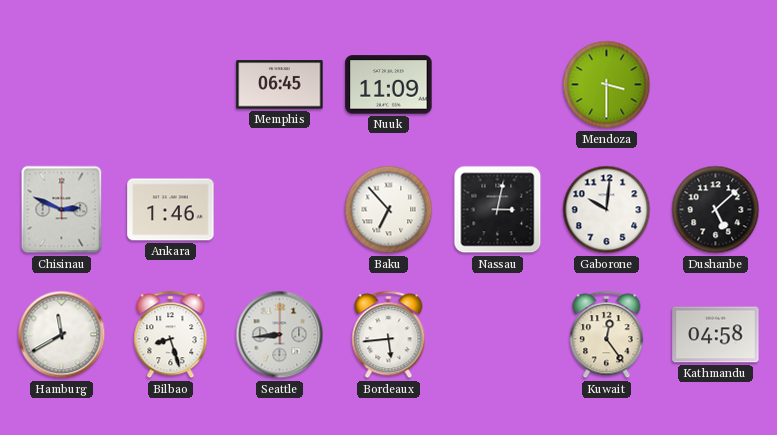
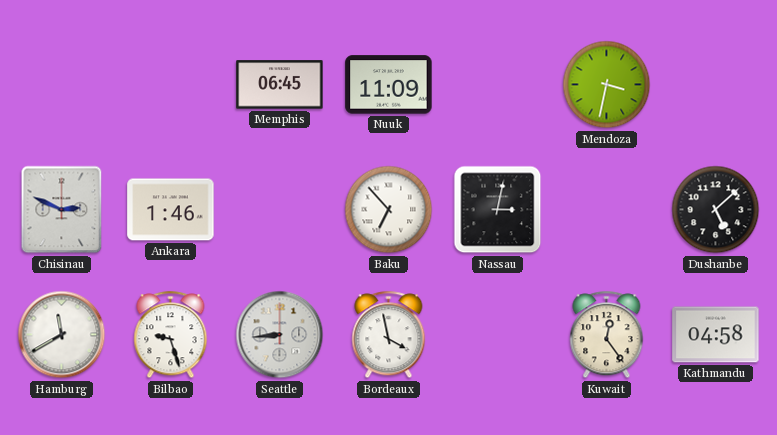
Mendoza: 3:30 -> 3:32
Gaborone: 10:01 -> none
Bilbao: 8:27 -> 9:27
Bordeaux: 5:44 -> 3:58
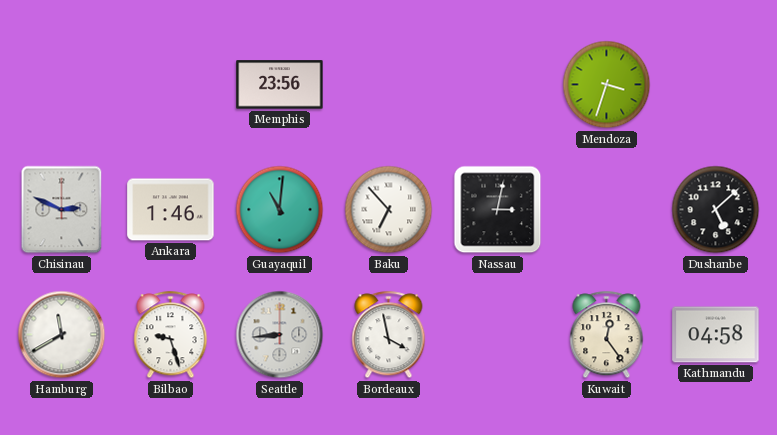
Memphis: 06:45 -> 23:56
Nuuk: 11:09 -> none
Mendoza: 3:32 -> 3:33
Guayaquil: none -> 11:01
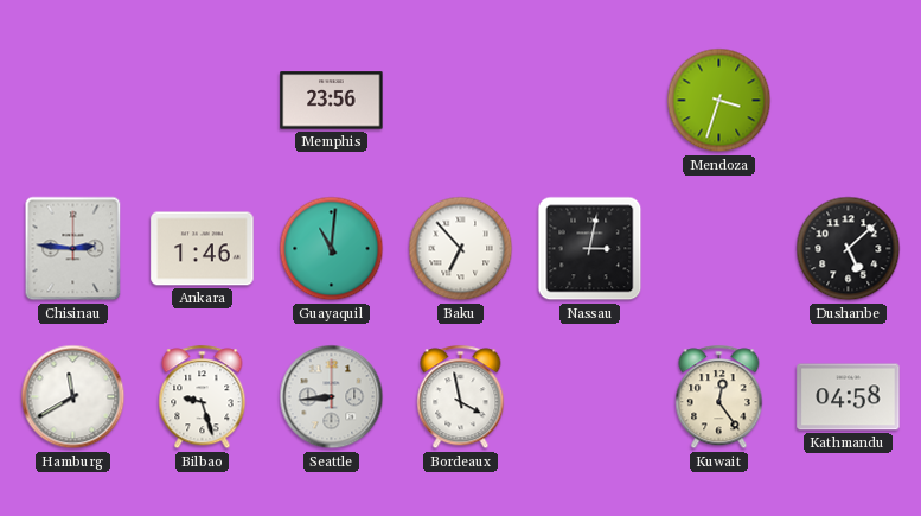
Chisinau: 2:49 -> 2:46
